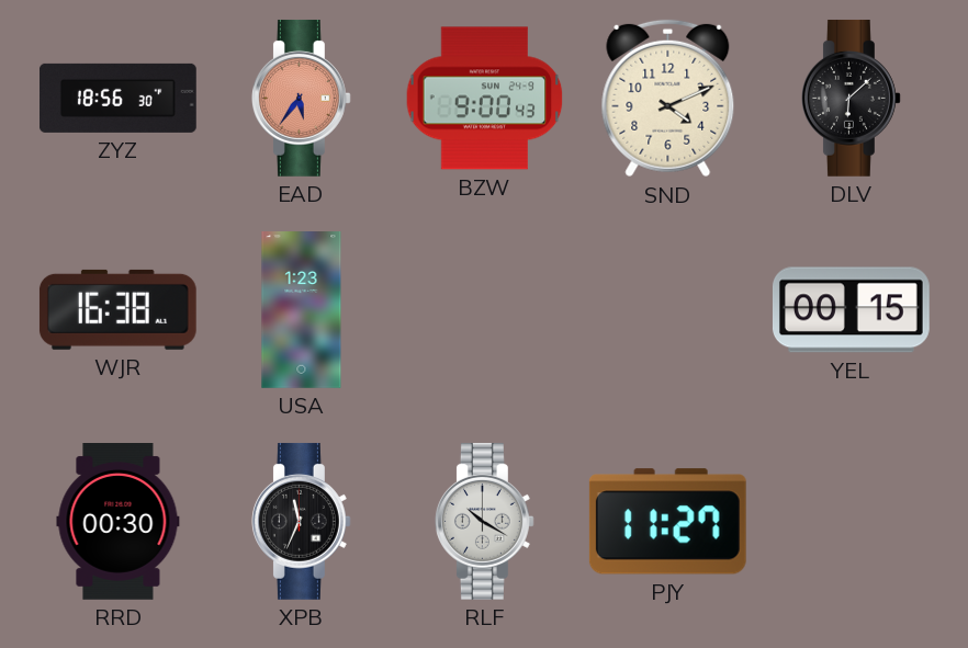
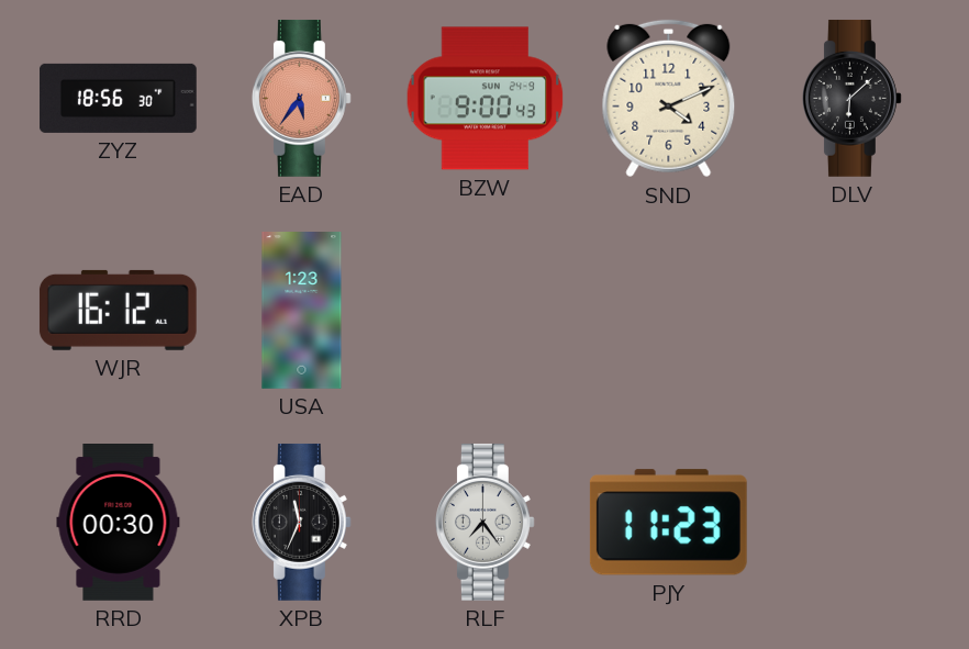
WJR: 16:38 -> 16:12
YEL: 00:15 -> none
RLF: 10:20 -> 7:24
PJY: 11:27 -> 11:23
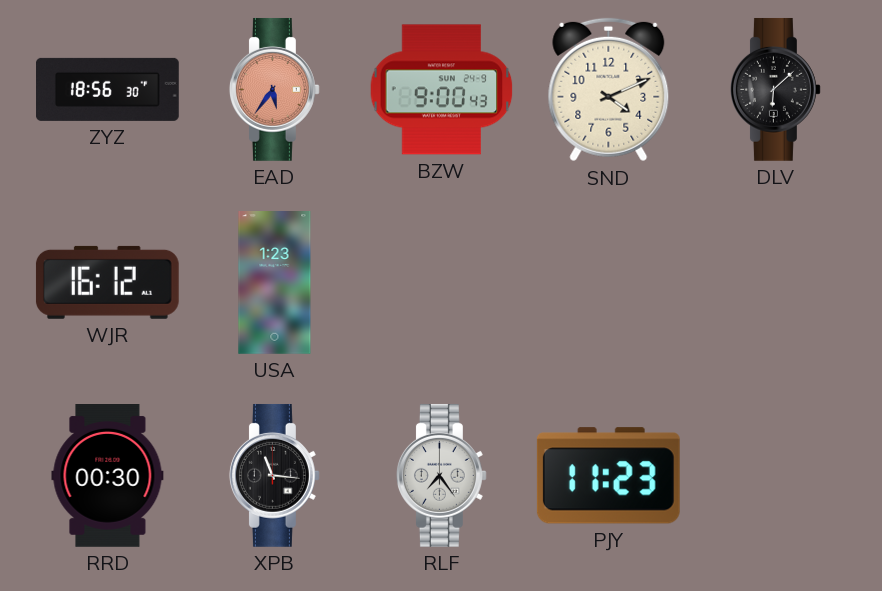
XPB: 11:34 -> 11:16
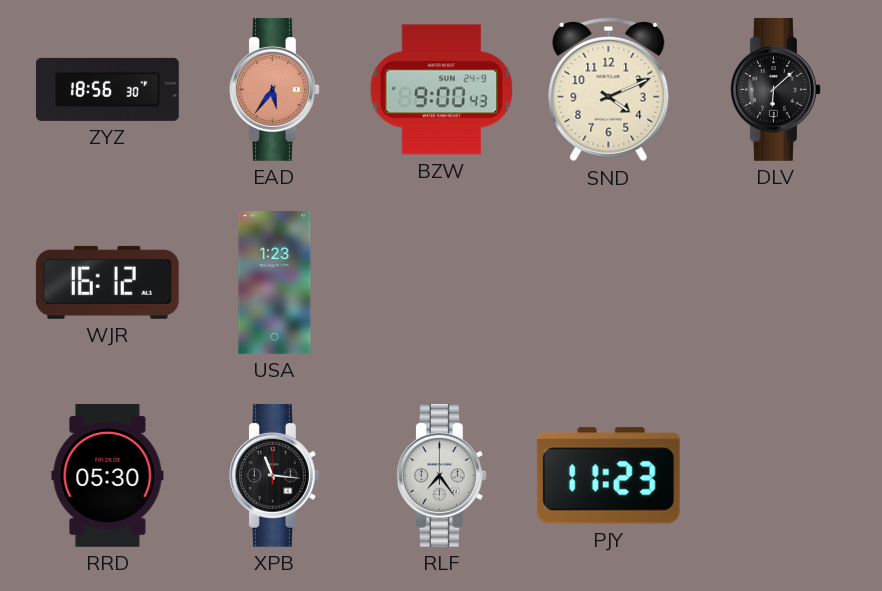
RRD: 00:30 -> 05:30
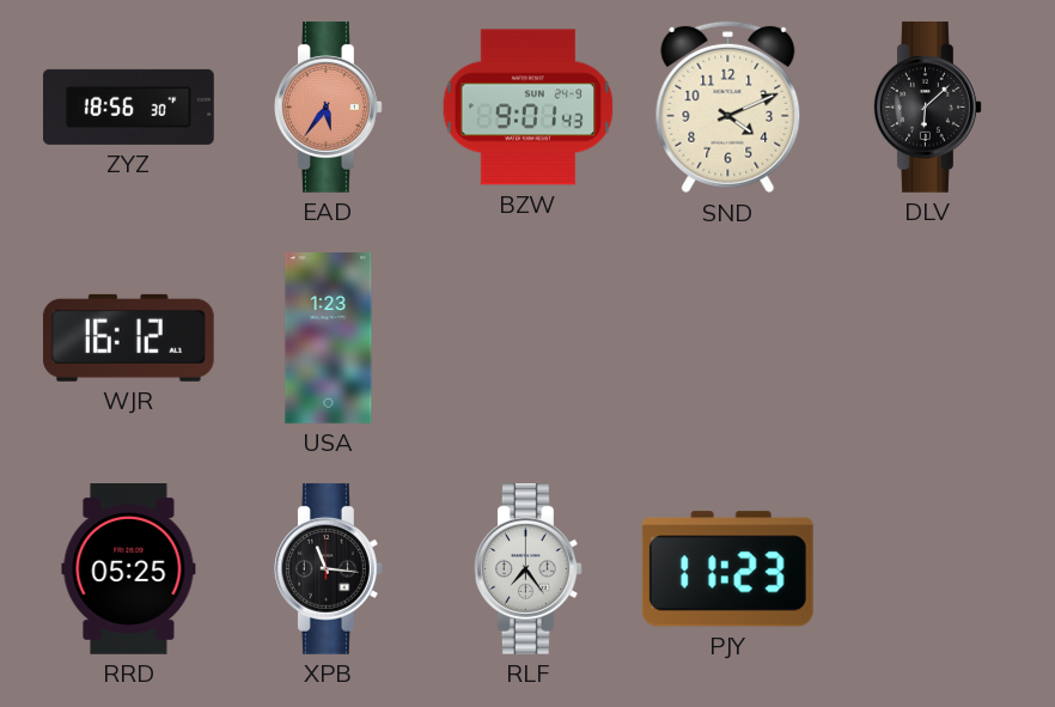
BZW: 9:00 -> 9:01
RRD: 05:30 -> 05:25
